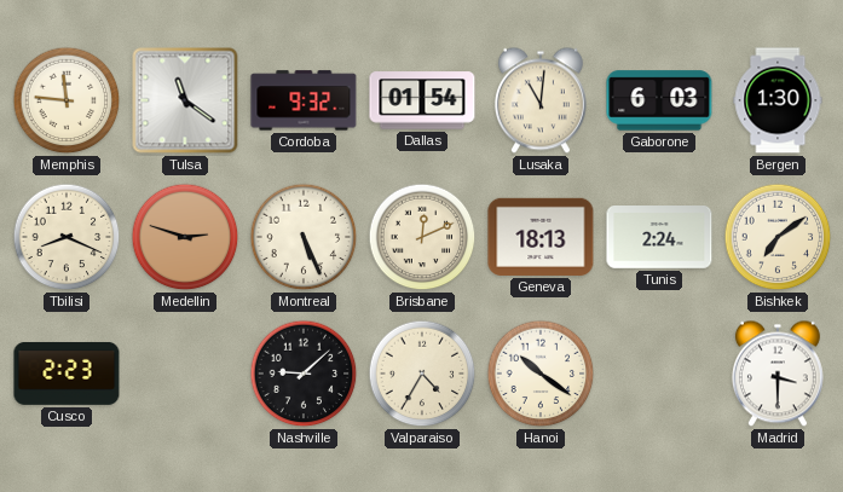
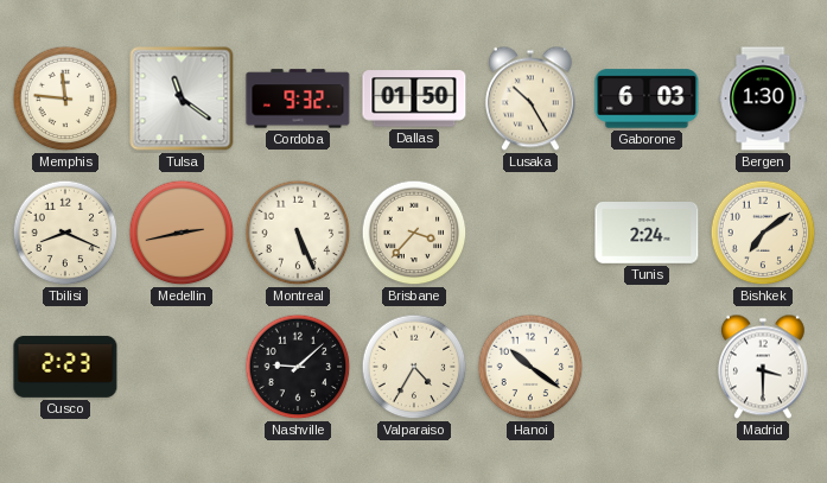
Dallas: 01:54 -> 01:50
Lusaka: 11:01 -> 10:25
Medellin: 2:48 -> 2:43
Brisbane: 12:11 -> 3:37
Geneva: 18:13 -> none
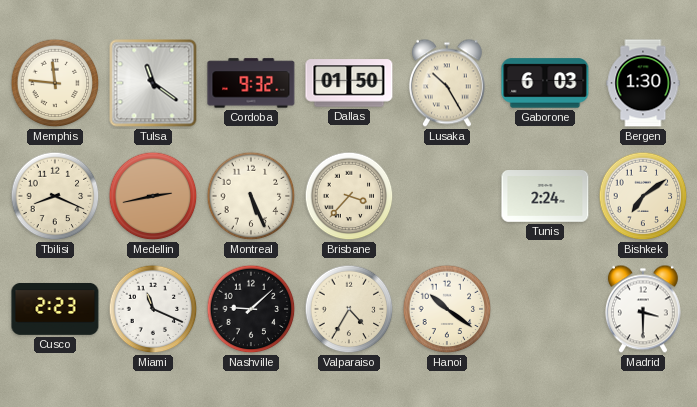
Miami: none -> 11:19
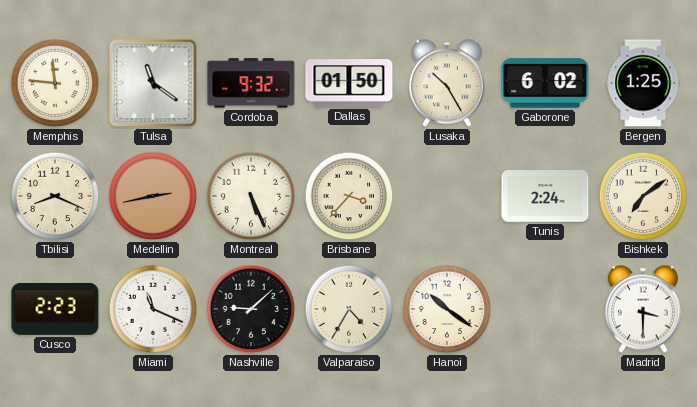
Gaborone: 6:03 -> 6:02
Bergen: 1:30 -> 1:25
